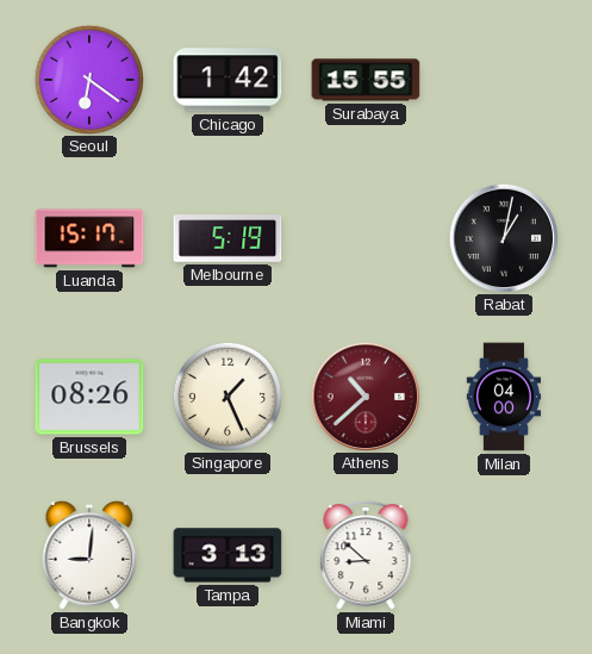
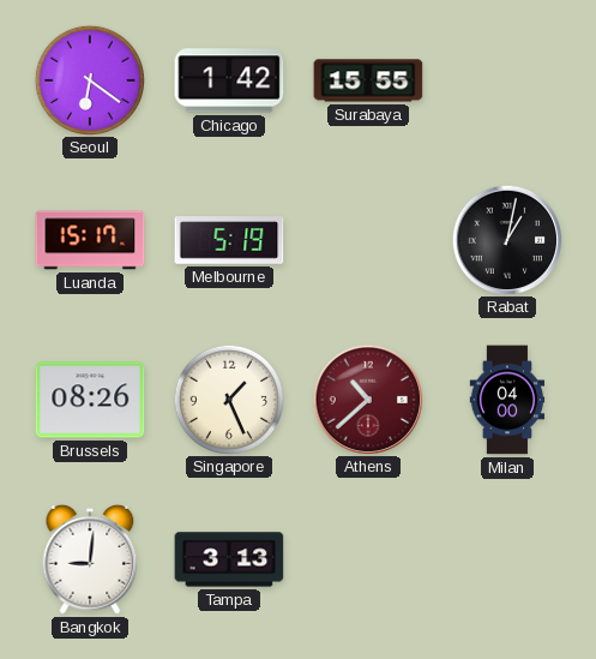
Miami: 8:52 -> none
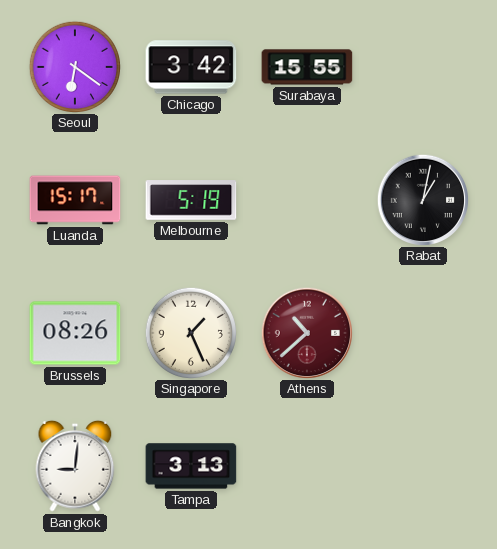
Chicago: 1:42 -> 3:42
Milan: 04:00 -> none
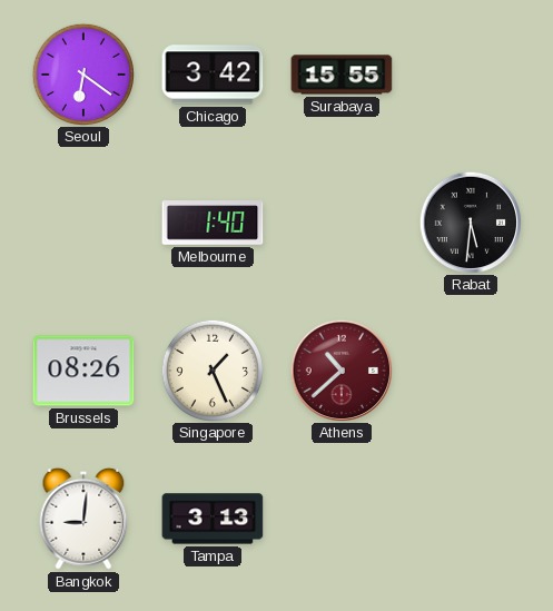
Luanda: 15:17 -> none
Melbourne: 5:19 -> 1:40
Rabat: 1:02 -> 5:31
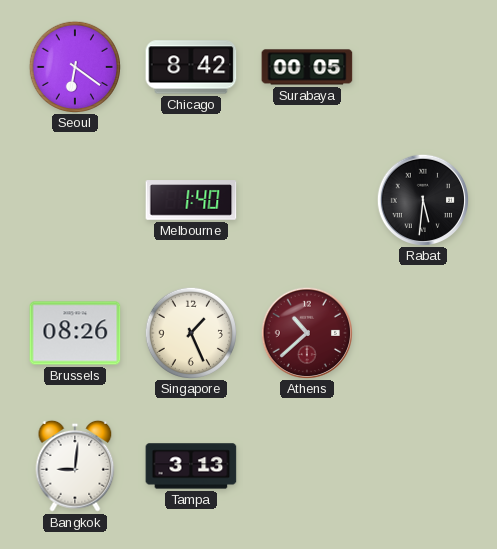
Chicago: 3:42 -> 8:42
Surabaya: 15:55 -> 00:05
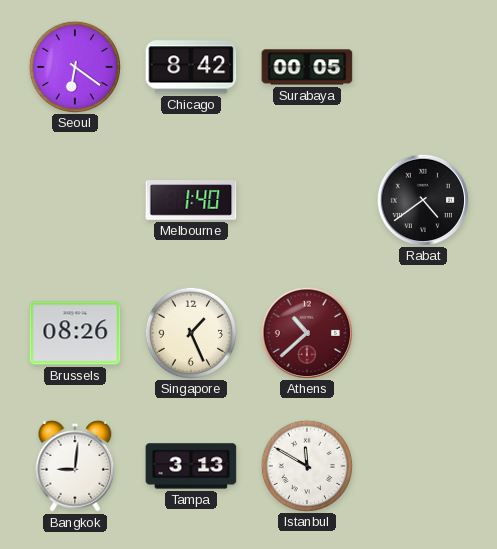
Rabat: 5:31 -> 4:39
Istanbul: none -> 11:50
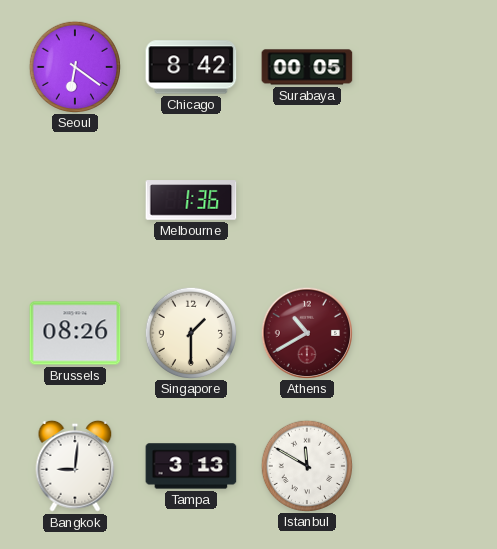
Melbourne: 1:40 -> 1:36
Rabat: 4:39 -> none
Singapore: 1:26 -> 1:30
Athens: 10:38 -> 10:40
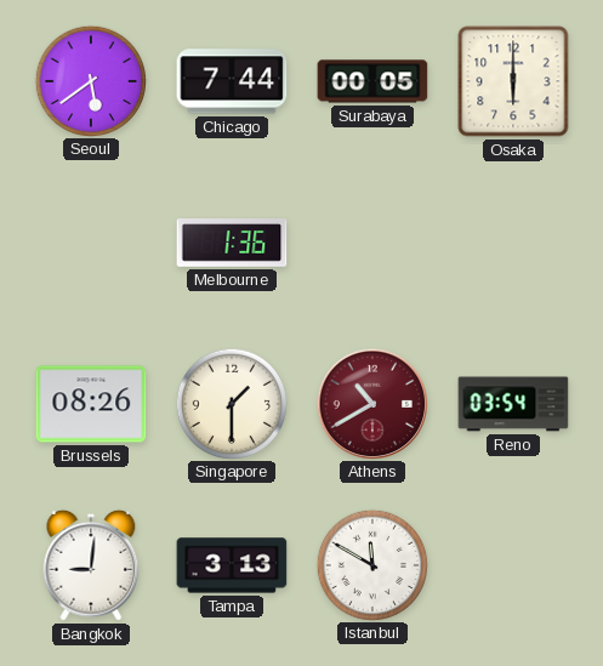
Seoul: 6:21 -> 5:39
Chicago: 8:42 -> 7:44
Osaka: none -> 6:00
Reno: none -> 03:54
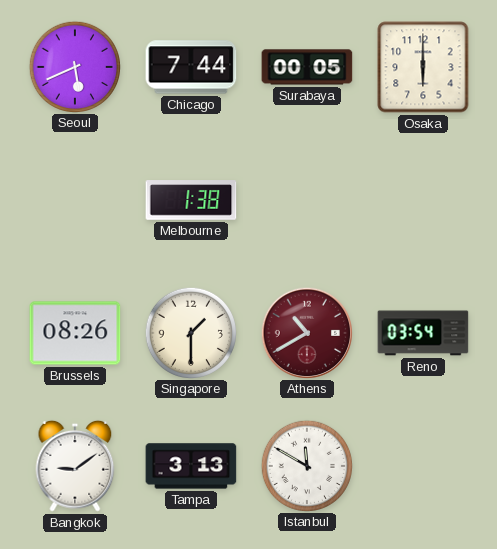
Seoul: 5:39 -> 5:41
Melbourne: 1:36 -> 1:38
Bangkok: 9:01 -> 9:09
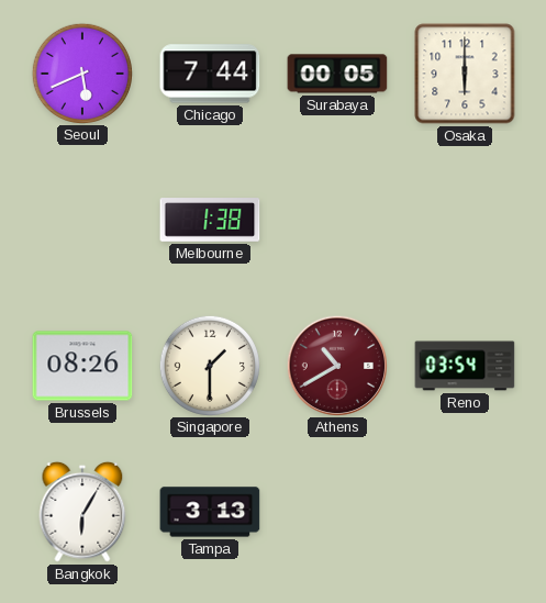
Bangkok: 9:09 -> 6:05
Istanbul: 11:50 -> none
